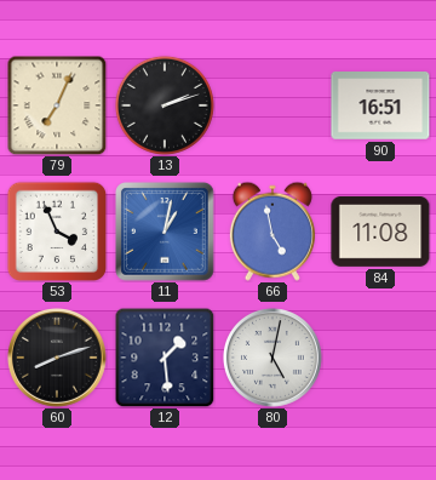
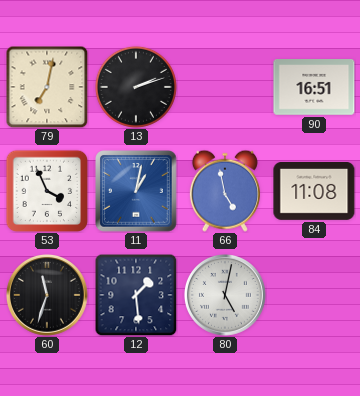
79: 7:04 -> 7:02
60: 8:12 -> 11:33
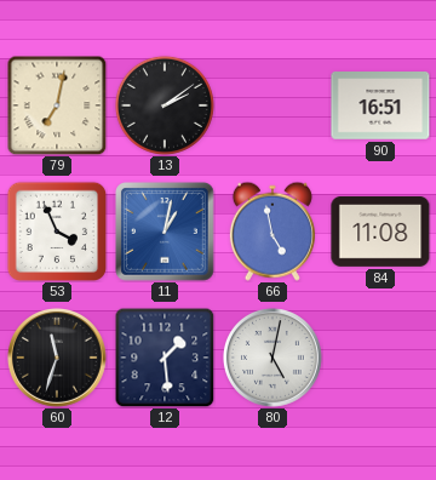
13: 2:12 -> 2:09
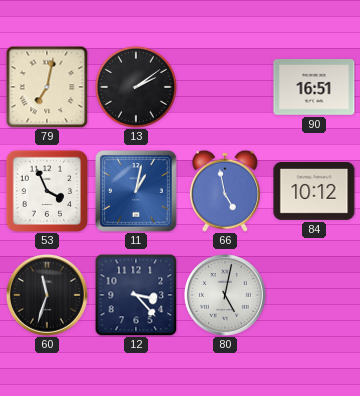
84: 11:08 -> 10:12
12: 1:29 -> 3:23
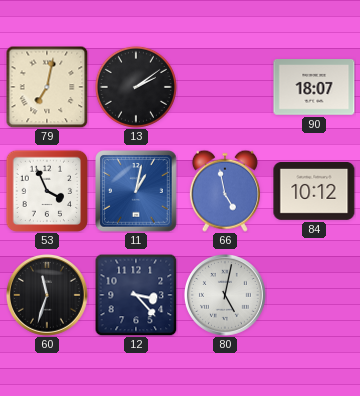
90: 16:51 -> 18:07
